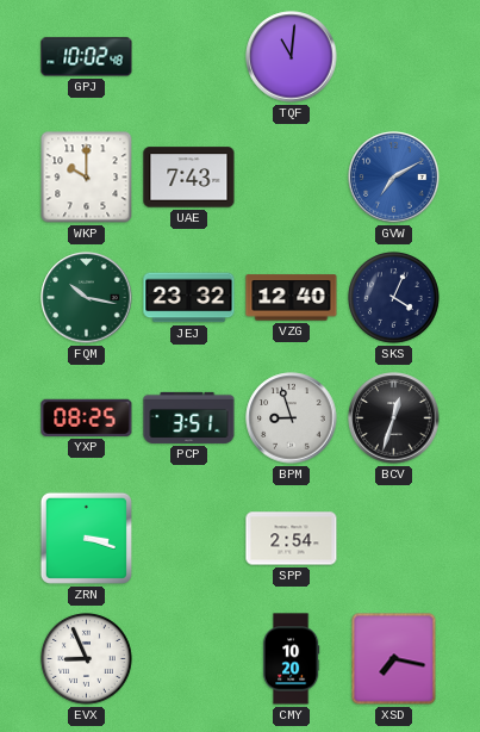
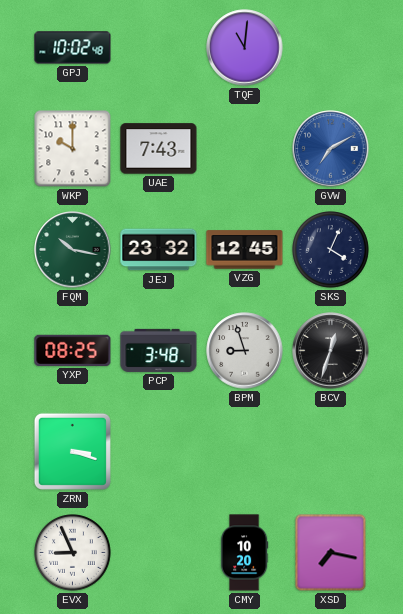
VZG: 12:40 -> 12:45
PCP: 3:51 -> 3:48
SPP: 2:54 -> none
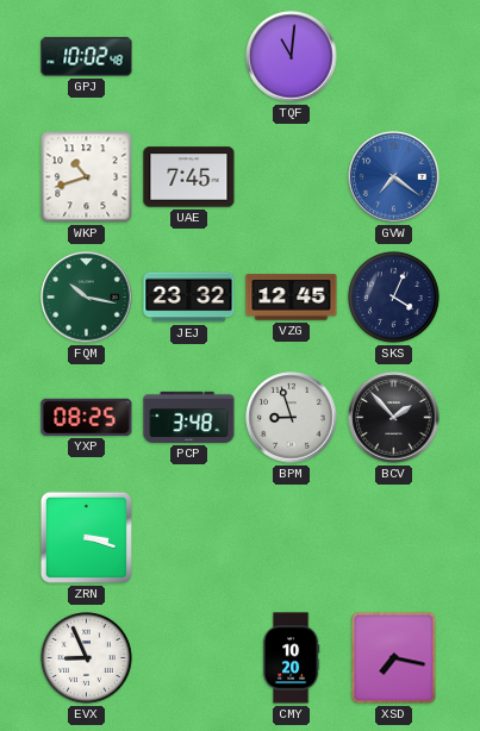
WKP: 10:00 -> 10:42
UAE: 7:43 -> 7:45
GVW: 7:10 -> 7:21
BCV: 12:33 -> 1:53
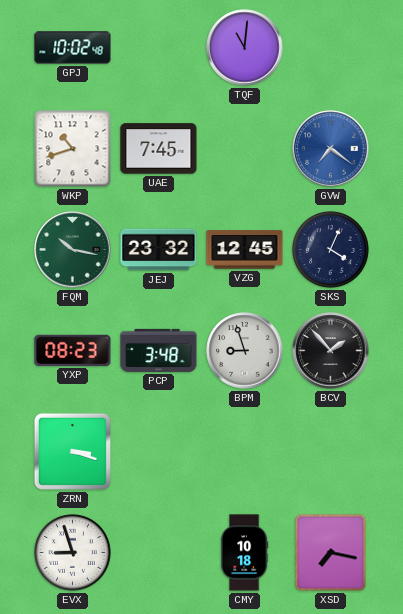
YXP: 08:25 -> 08:23
EVX: 8:56 -> 8:57
CMY: 10:20 -> 10:18
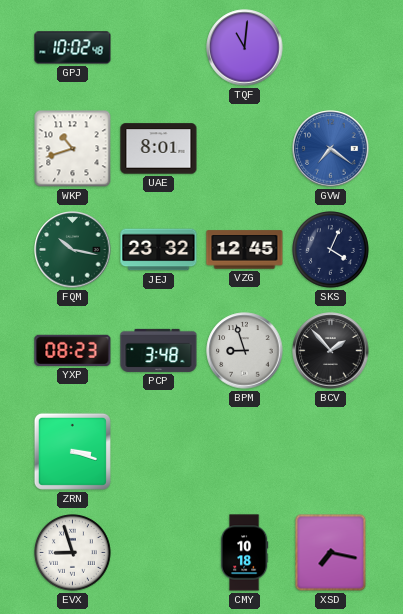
UAE: 7:45 -> 8:01
